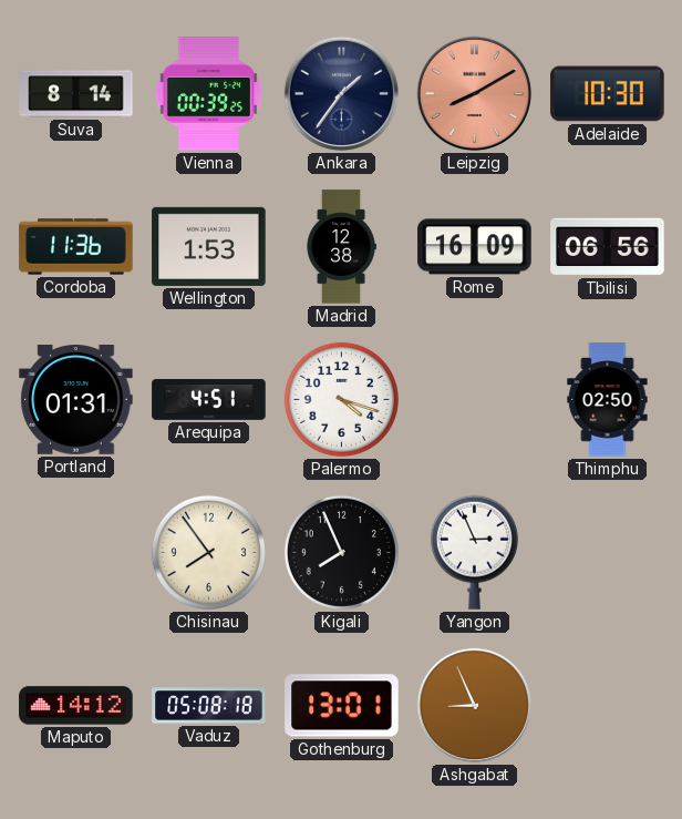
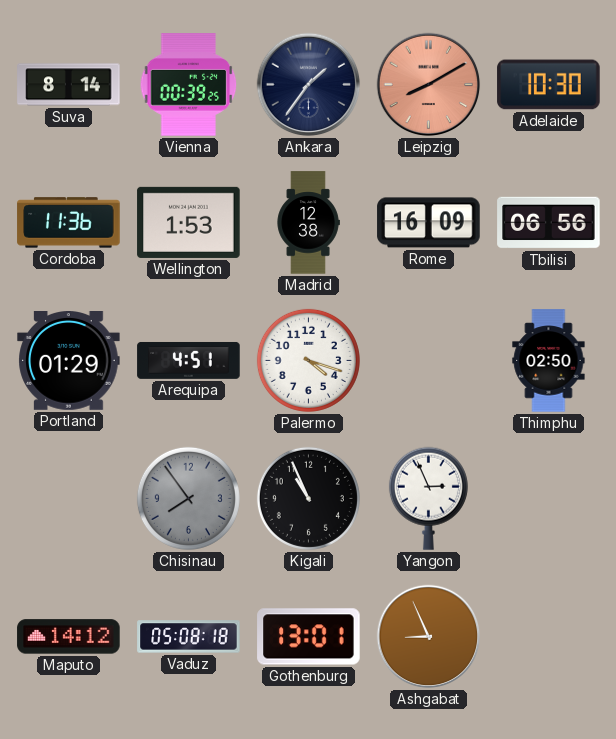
Portland: 01:31 -> 01:29
Chisinau dial: cream -> grey
Kigali: 7:56 -> 10:56
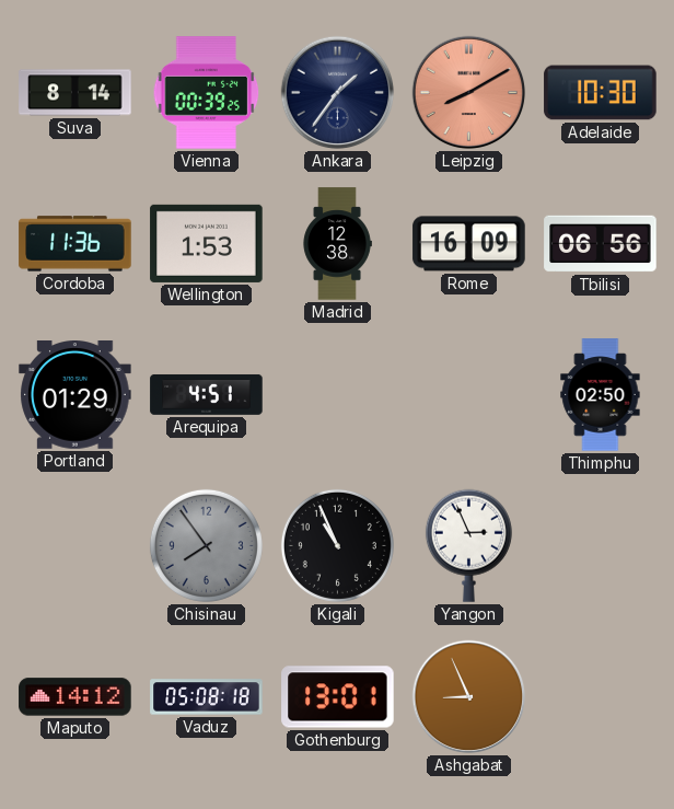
Palermo: 4:18 -> none
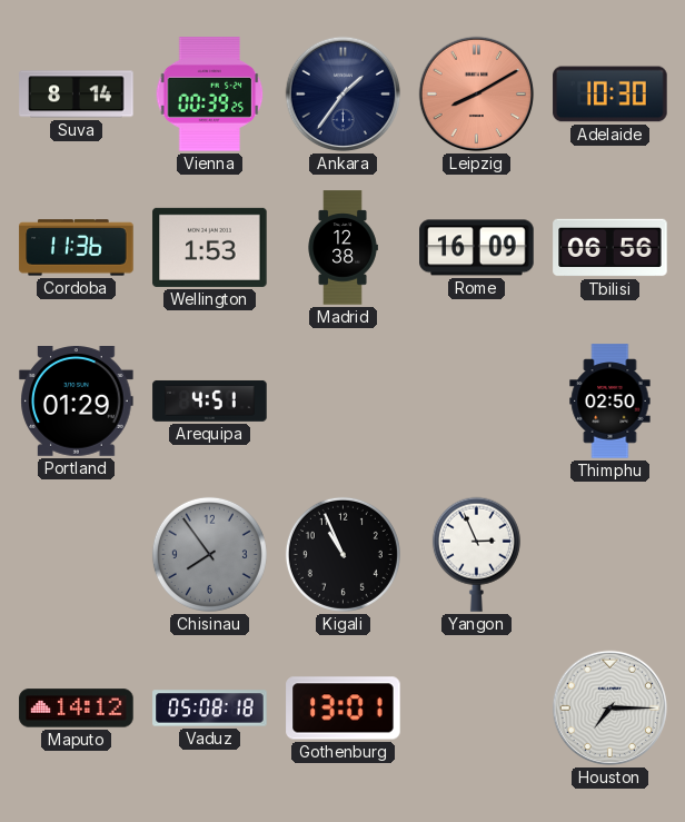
Ashgabat: 8:56 -> none
Houston: none -> 7:15
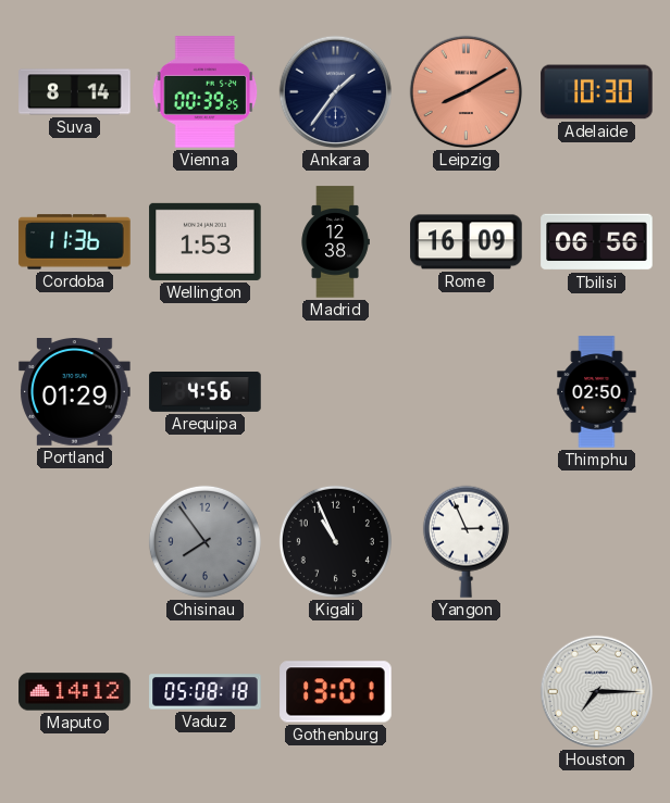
Arequipa: 4:51 -> 4:56
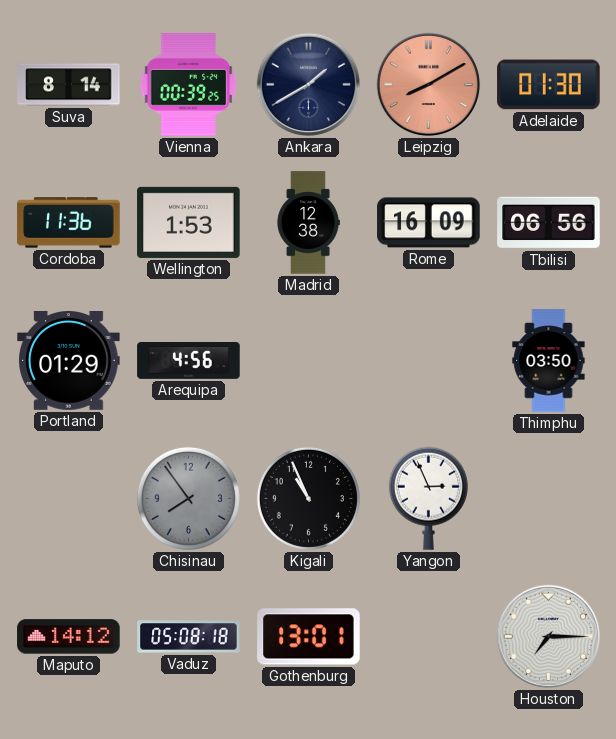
Ankara: 1:36 -> 1:40
Adelaide: 10:30 -> 01:30
Thimphu: 02:50 -> 03:50
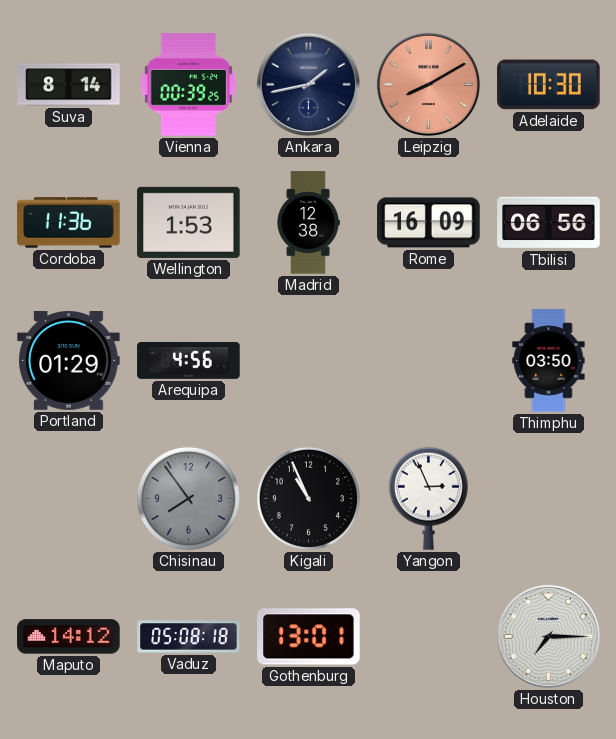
Ankara: 1:40 -> 1:43
Adelaide: 01:30 -> 10:30
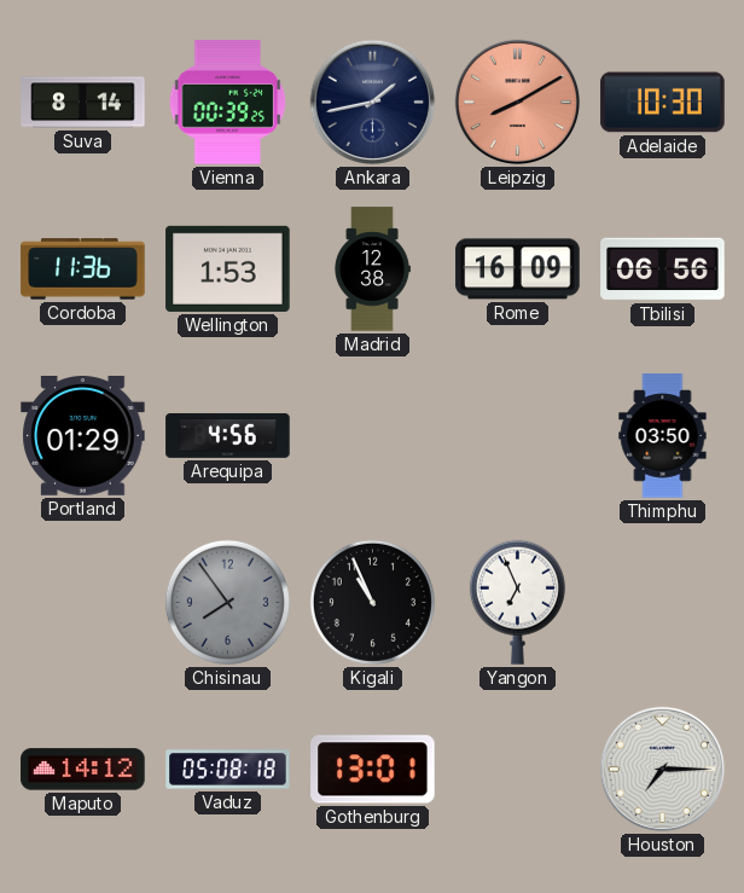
Yangon: 2:56 -> 6:56
